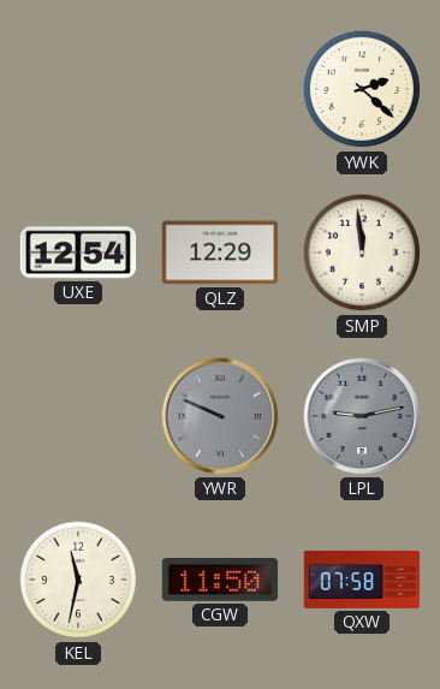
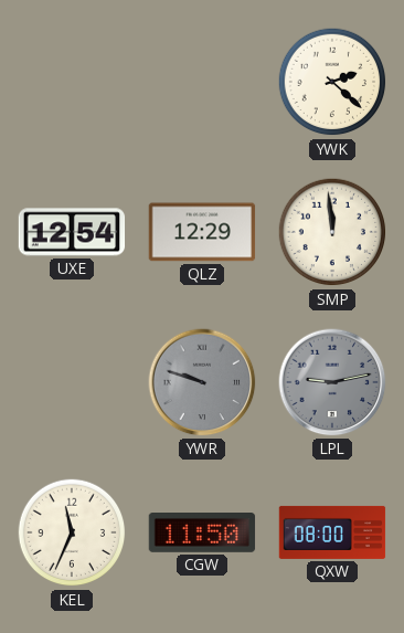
YWR: 9:49 -> 9:48
KEL: 11:32 -> 11:34
QXW: 07:58 -> 08:00
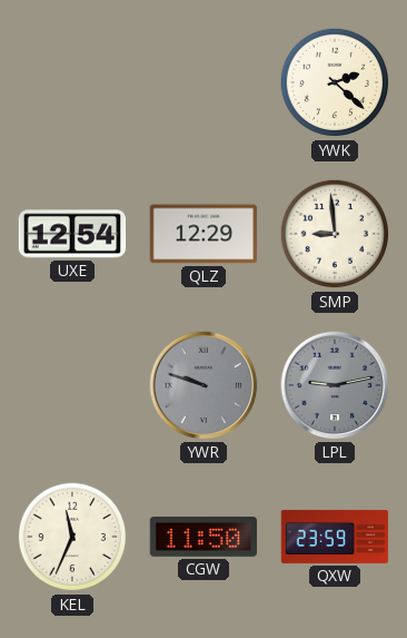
SMP: 11:59 -> 8:59
QXW: 08:00 -> 23:59
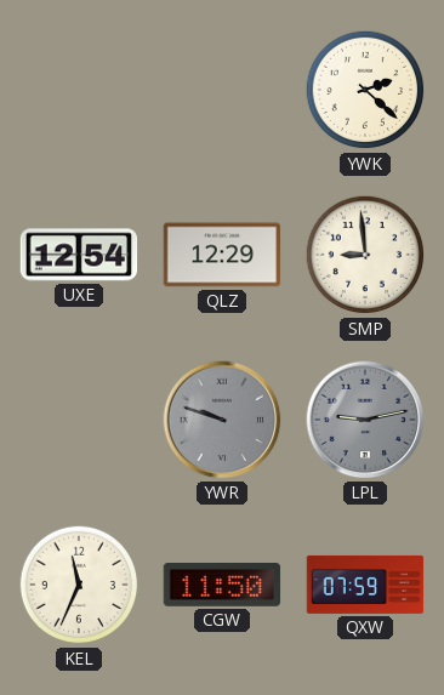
QXW: 23:59 -> 07:59
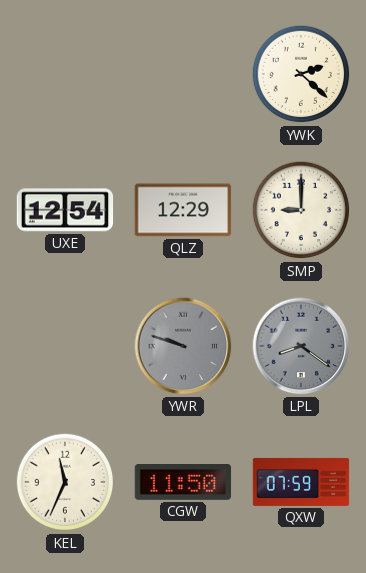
SMP: 8:59 -> 9:00
LPL: 9:13 -> 8:21
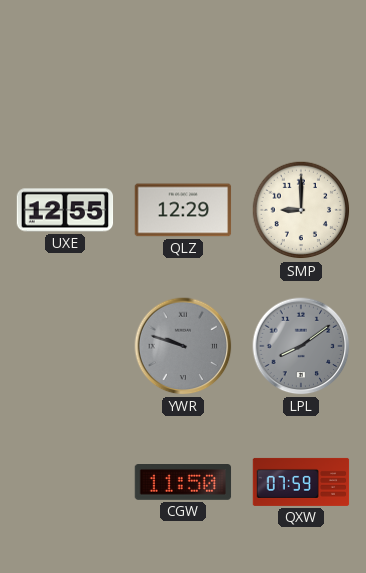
YWK: 2:22 -> none
UXE: 12:54 -> 12:55
LPL: 8:21 -> 8:09
KEL: 11:34 -> none
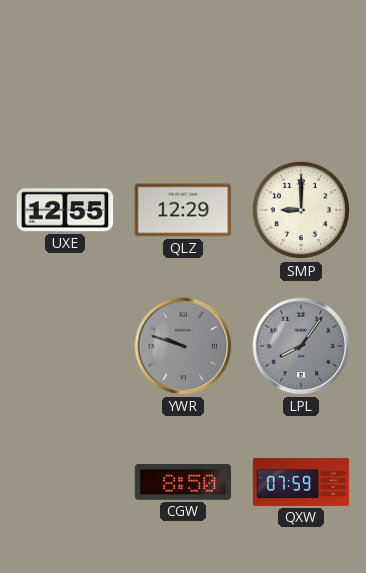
LPL: 8:09 -> 8:06
CGW: 11:50 -> 8:50
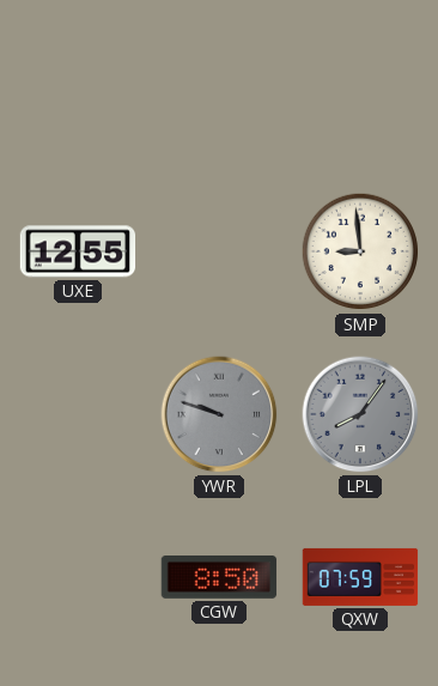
QLZ: 12:29 -> none
SMP: 9:00 -> 8:59
